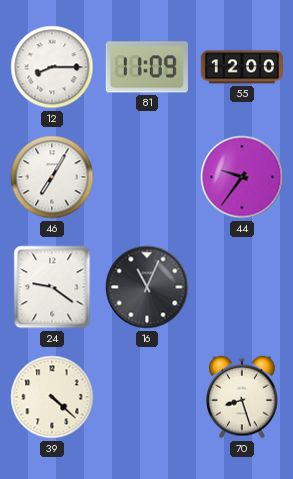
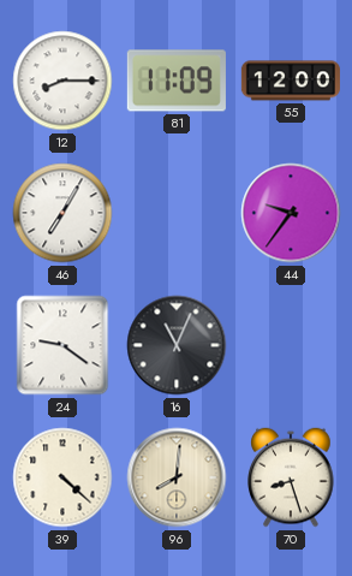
96: none -> 8:01
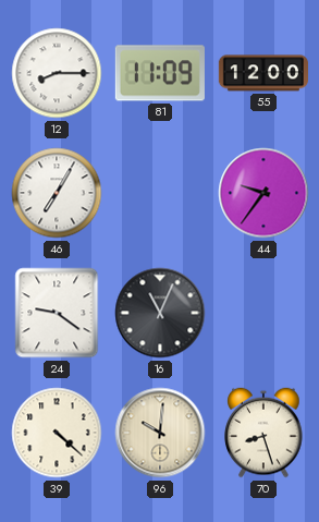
96: 8:01 -> 10:01
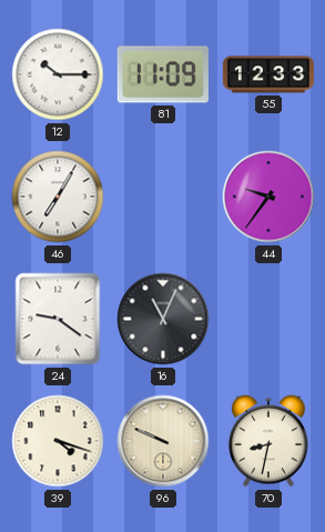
12: 8:15 -> 10:15
55: 12:00 -> 12:33
39: 4:22 -> 4:18
96: 10:01 -> 9:49
70: 8:27 -> 8:32
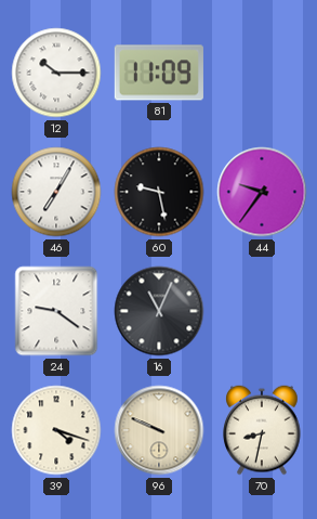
55: 12:33 -> none
60: none -> 9:28
